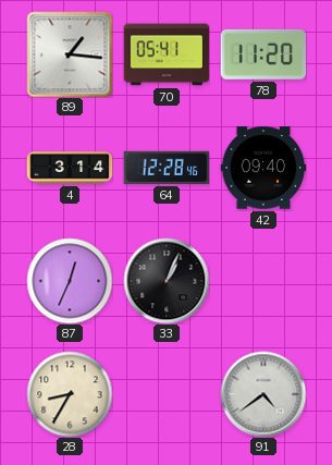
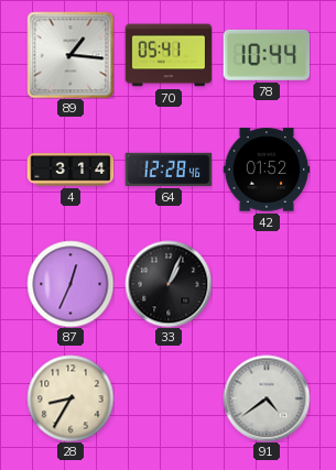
78: 11:20 -> 10:44
42: 09:40 -> 01:52
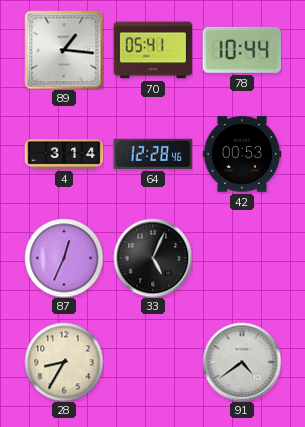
42: 01:52 -> 00:53
33: 1:04 -> 5:04
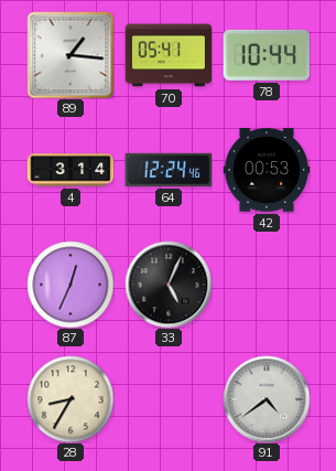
64: 12:28 -> 12:24
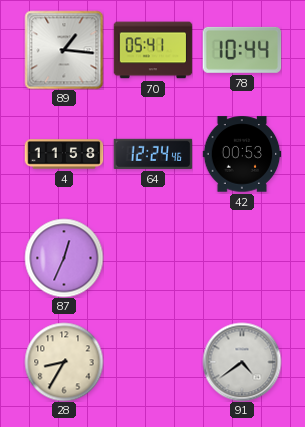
4: 3:14 -> 11:58
33: 5:04 -> none
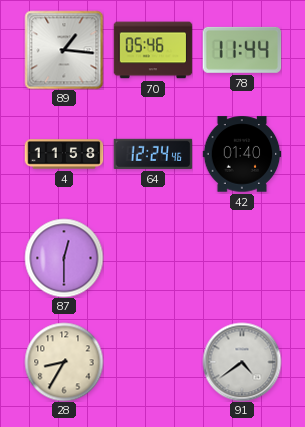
70: 05:41 -> 05:46
78: 10:44 -> 11:44
42: 00:53 -> 01:40
87: 12:34 -> 12:30
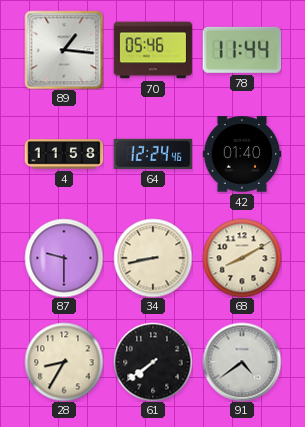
87: 12:30 -> 9:30
34: none -> 8:43
68: none -> 8:10
61: none -> 7:39
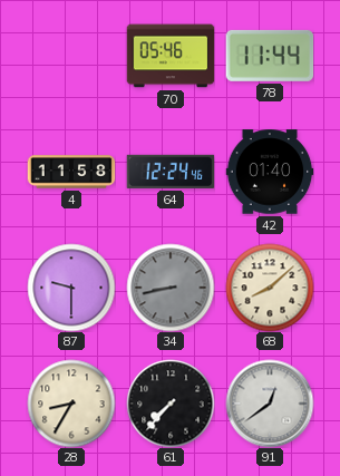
89: 1:16 -> none
34 dial: cream -> grey
68: 8:10 -> 8:08
61: 7:39 -> 7:37
91: 4:39 -> 12:39
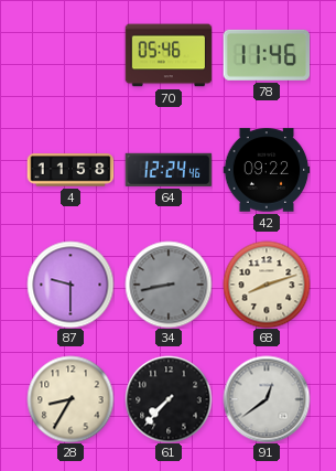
78: 11:44 -> 11:46
42: 01:40 -> 09:22
68: 8:08 -> 8:12
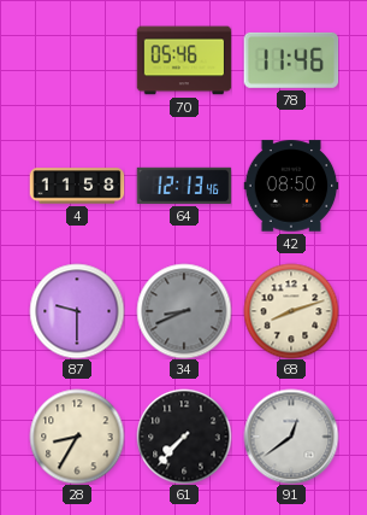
64: 12:24 -> 12:13
42: 09:22 -> 08:50
34: 8:43 -> 8:41
